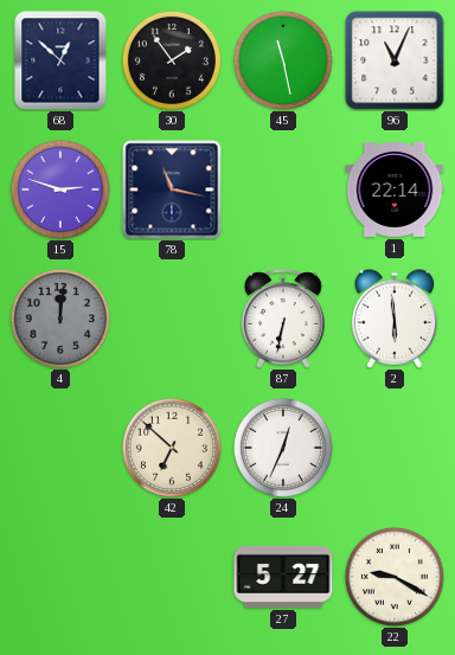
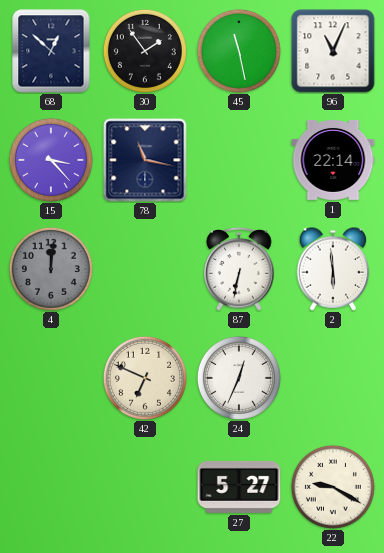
15: 2:48 -> 3:23
42: 6:52 -> 6:49
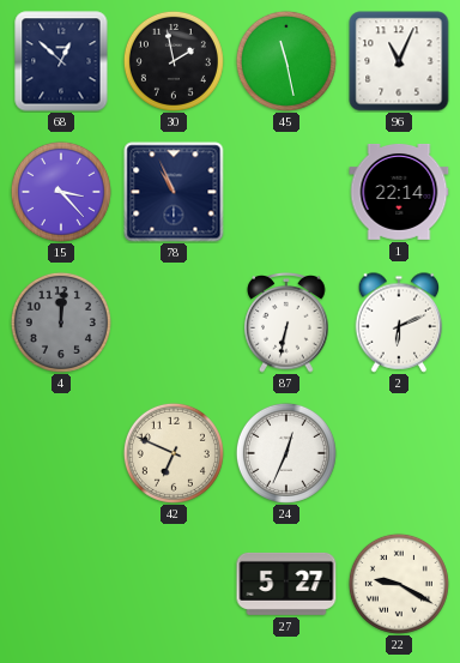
30: 1:54 -> 1:58
78: 11:17 -> 10:56
2: 5:59 -> 6:11
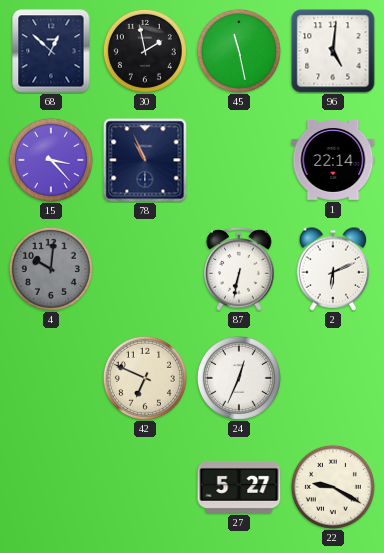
96: 11:04 -> 5:01
4: 12:01 -> 10:01
